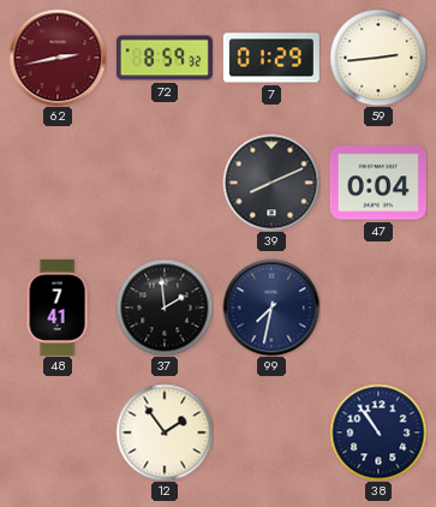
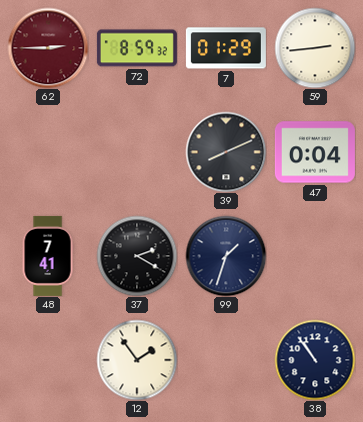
62: 2:43 -> 2:45
37: 1:59 -> 2:20
99: 7:32 -> 1:33
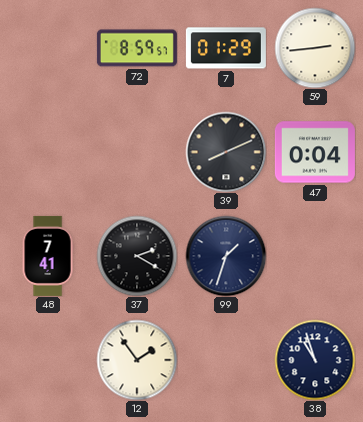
62: 2:45 -> none
72: 8:59:32 -> 8:59:57
38: 10:54 -> 10:57
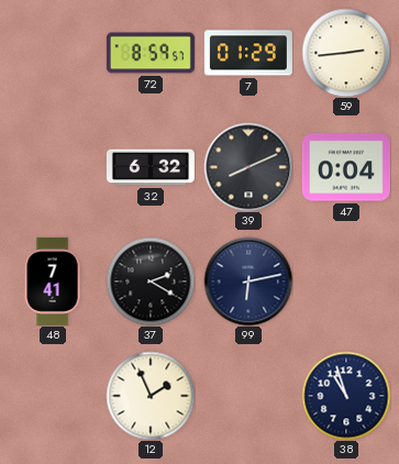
32: none -> 6:32
99: 1:33 -> 6:13
12: 1:54 -> 1:56
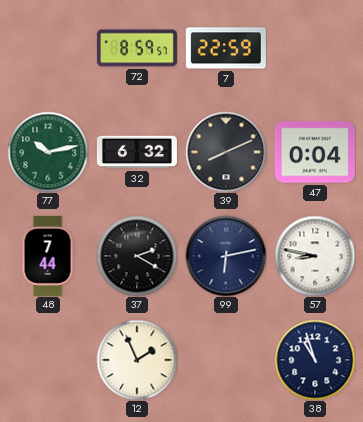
7: 01:29 -> 22:59
59: 2:44 -> none
77: none -> 10:13
48: 7:41 -> 7:44
57: none -> 8:47
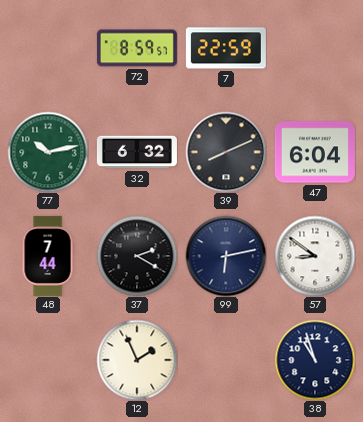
47: 0:04 -> 6:04
57: 8:47 -> 8:51
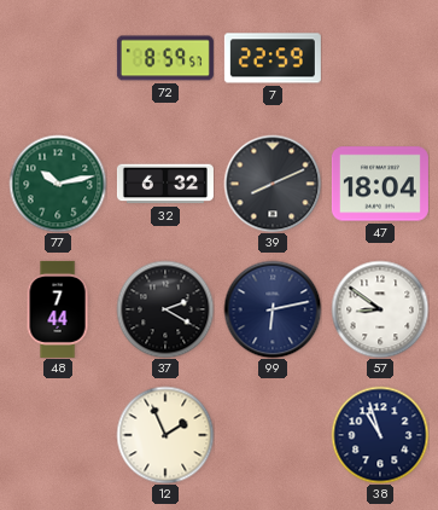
47: 6:04 -> 18:04
